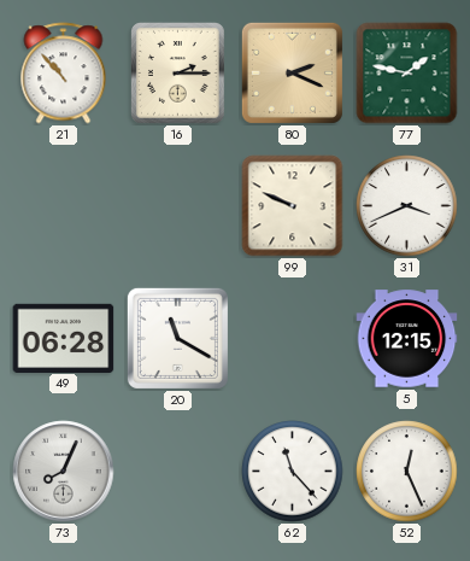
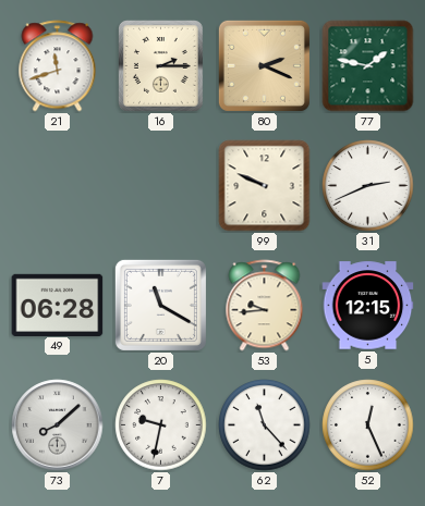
21: 10:53 -> 11:42
31: 3:41 -> 2:41
53: none -> 9:44
73: 8:04 -> 8:08
7: none -> 9:32
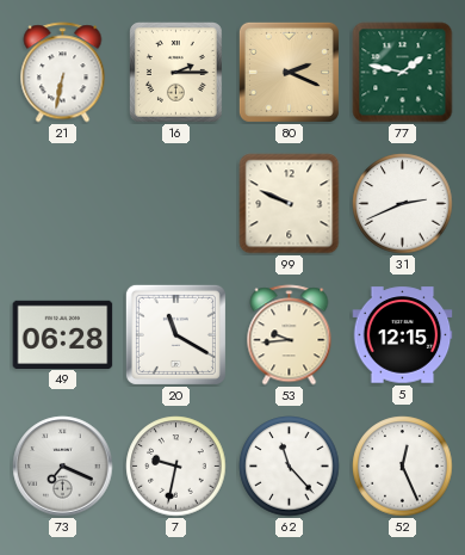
21: 11:42 -> 6:32
73: 8:08 -> 7:19
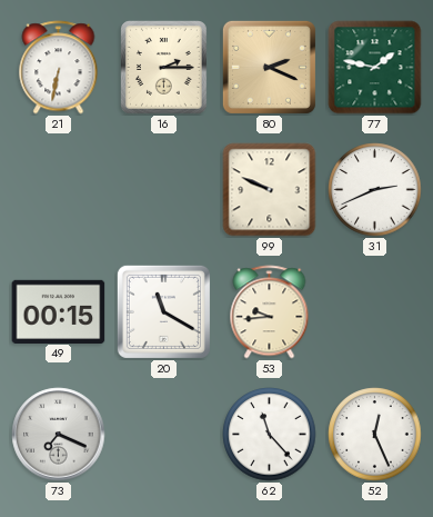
49: 06:28 -> 00:15
5: 12:15 -> none
7: 9:32 -> none
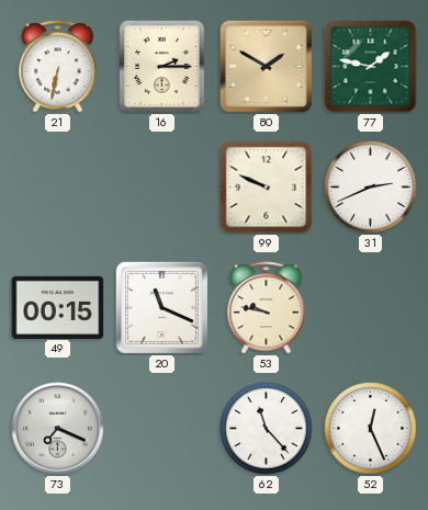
80: 2:19 -> 1:50
20: 11:20 -> 11:19
53: 9:44 -> 9:47
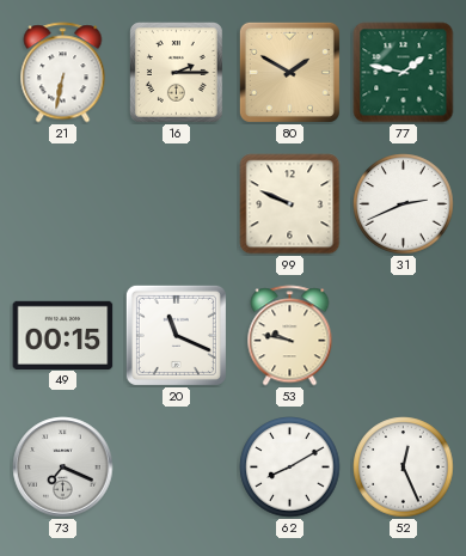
62: 11:23 -> 8:10
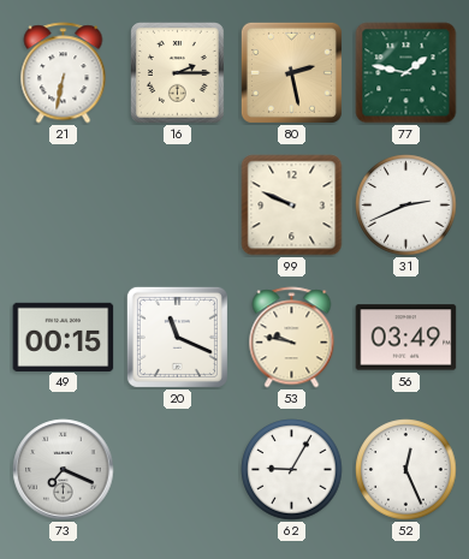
80: 1:50 -> 2:28
56: none -> 03:49
62: 8:10 -> 9:05
